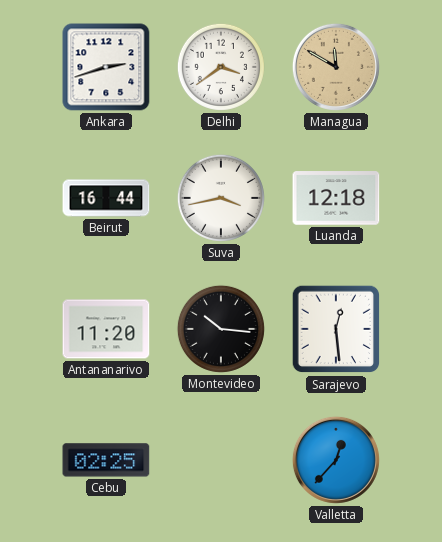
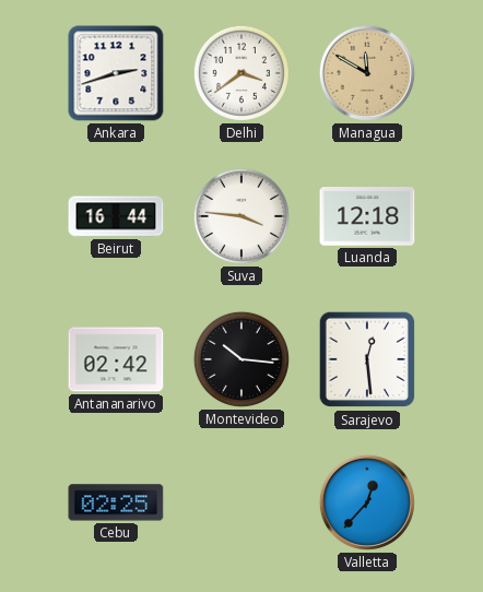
Suva: 3:43 -> 3:46
Antananarivo: 11:20 -> 02:42
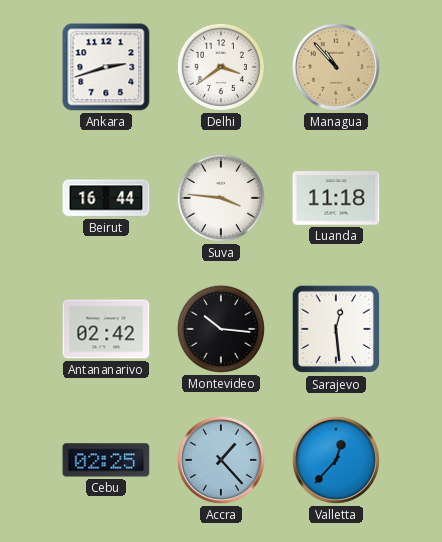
Managua: 11:50 -> 10:53
Luanda: 12:18 -> 11:18
Accra: none -> 1:23
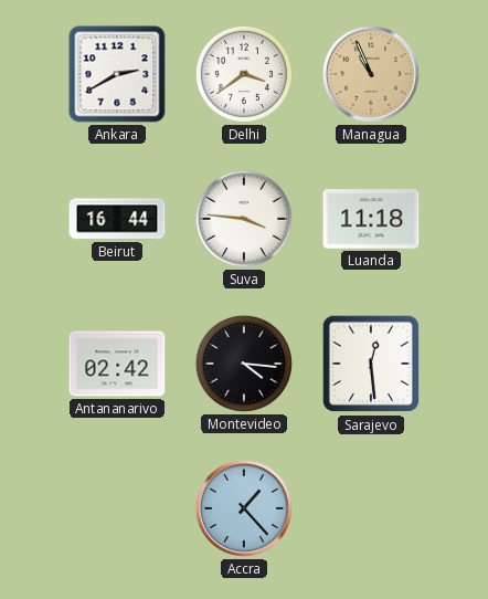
Ankara: 2:42 -> 2:40
Managua: 10:53 -> 10:56
Montevideo: 10:16 -> 4:16
Cebu: 02:25 -> none
Valletta: 12:37 -> none
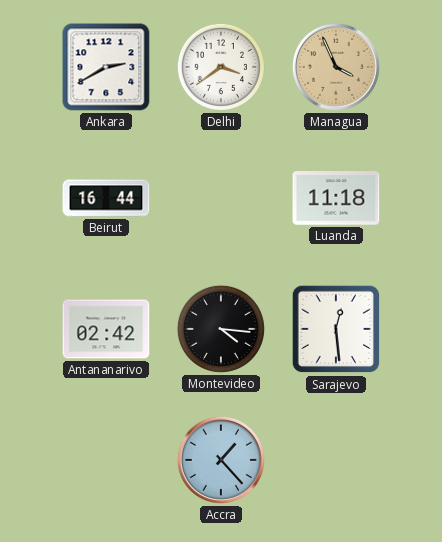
Managua: 10:56 -> 3:56
Suva: 3:46 -> none
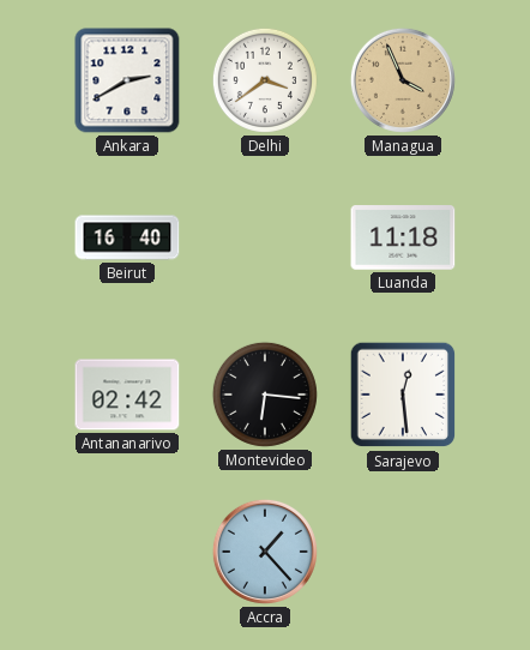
Beirut: 16:44 -> 16:40
Montevideo: 4:16 -> 6:16
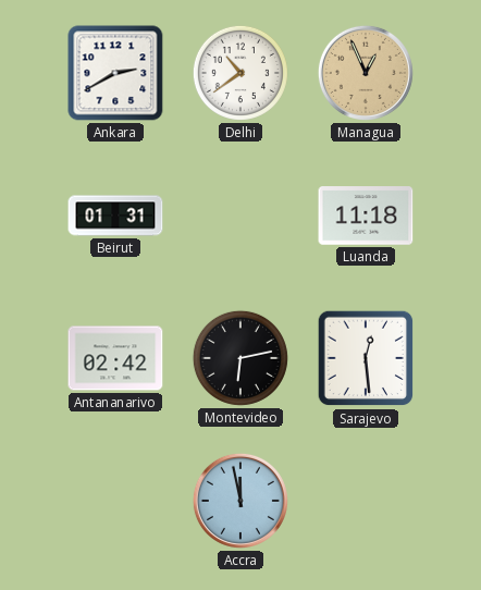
Delhi: 3:39 -> 10:39
Managua: 3:56 -> 12:56
Beirut: 16:40 -> 01:31
Montevideo: 6:16 -> 6:13
Accra: 1:23 -> 11:58
